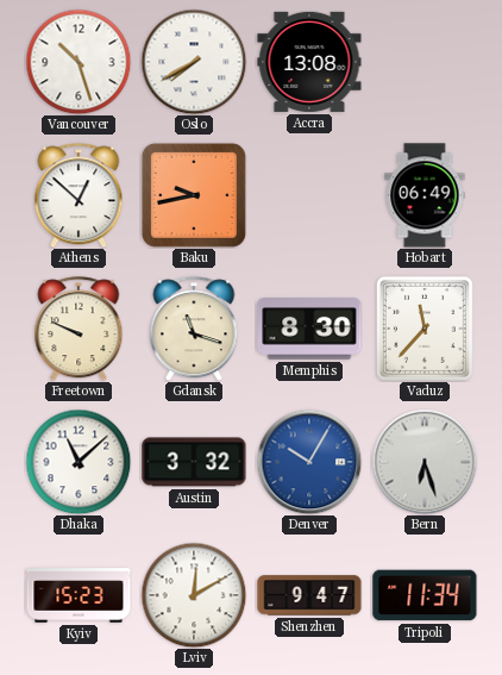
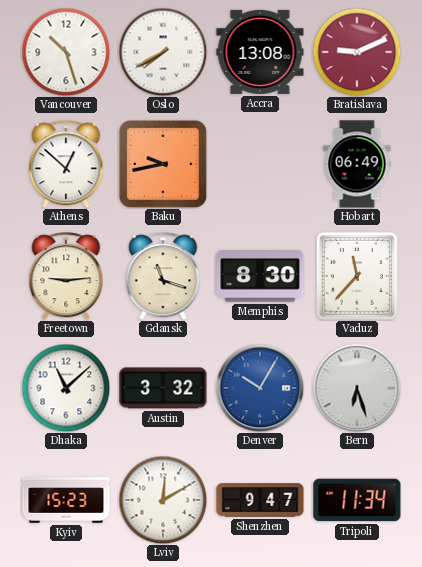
Bratislava: none -> 9:11
Freetown: 9:49 -> 9:14
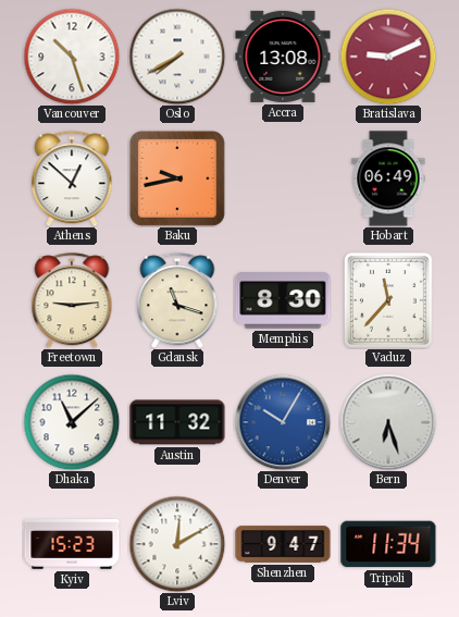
Austin: 3:32 -> 11:32
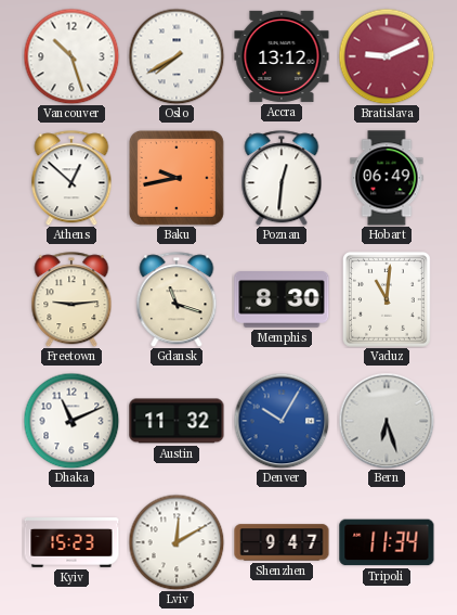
Accra: 13:08 -> 13:12
Poznan: none -> 12:31
Vaduz: 11:37 -> 11:01
Dhaka: 11:08 -> 11:11
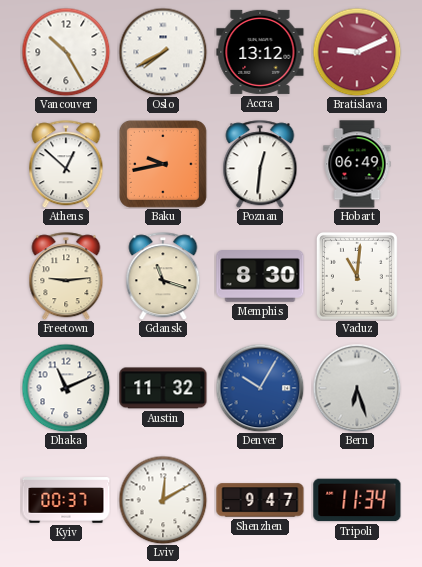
Vancouver: 10:27 -> 10:25
Kyiv: 15:23 -> 00:37
